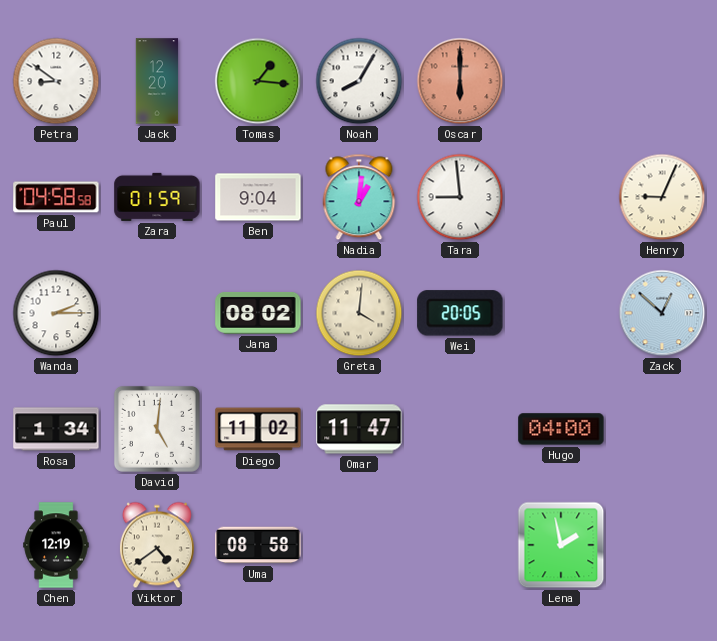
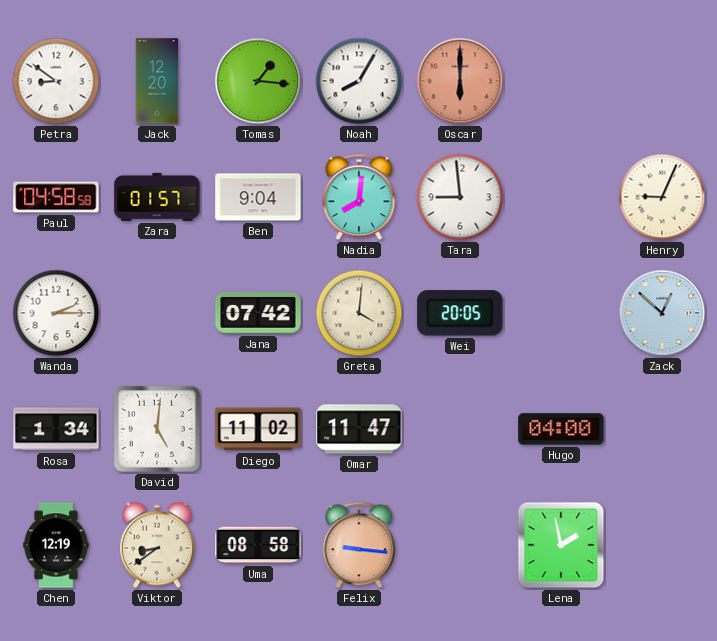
Zara: 01:59 -> 01:57
Nadia: 1:01 -> 8:01
Jana: 08:02 -> 07:42
Viktor: 4:39 -> 8:39
Felix: none -> 9:16
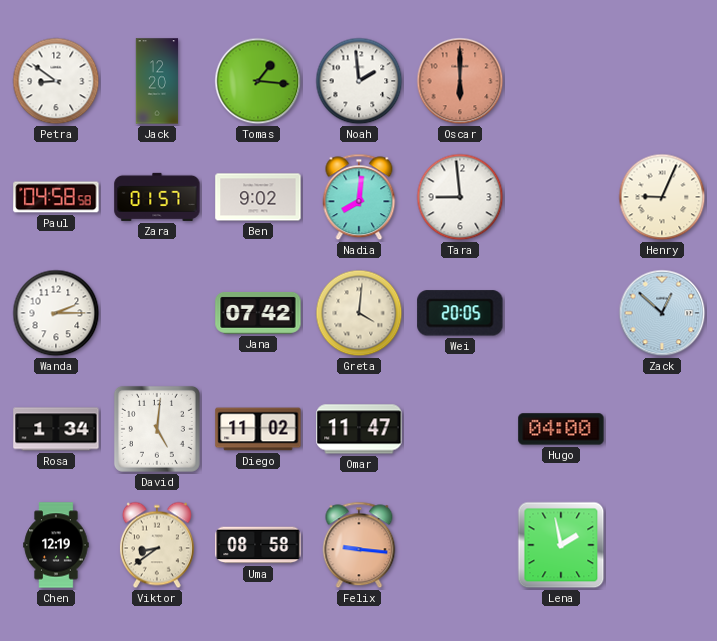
Noah: 8:05 -> 1:59
Ben: 9:04 -> 9:02
